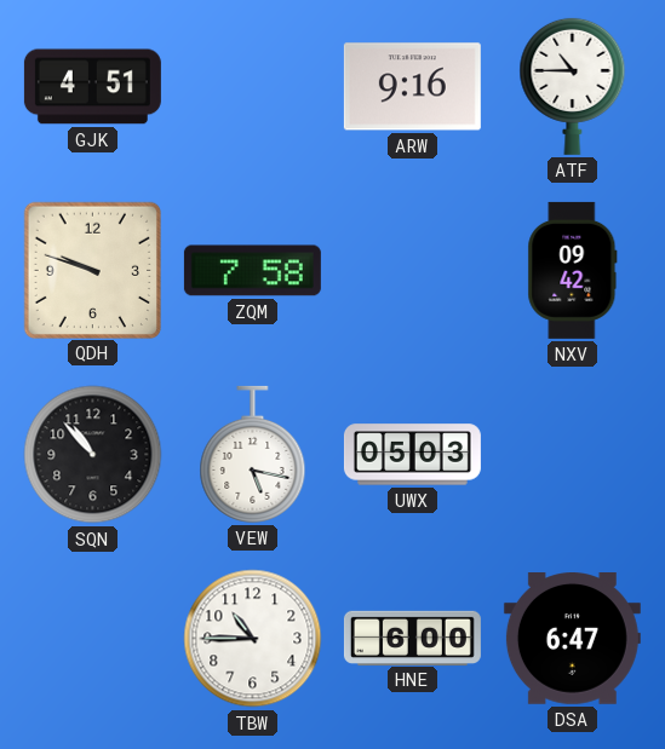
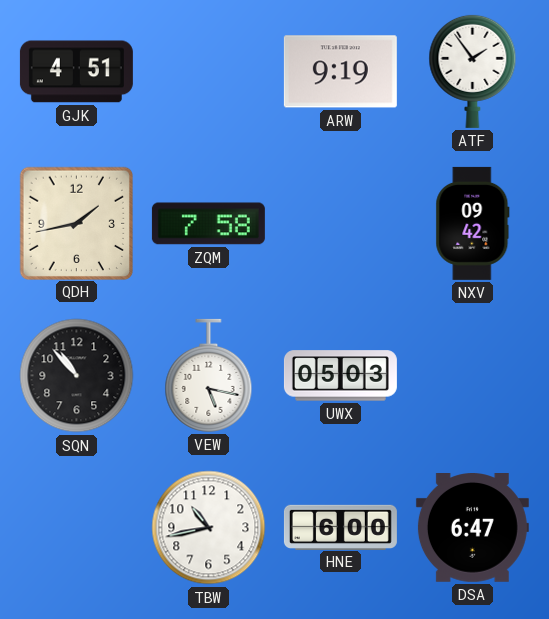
ARW: 9:16 -> 9:19
ATF: 10:45 -> 1:54
QDH: 9:48 -> 1:43
TBW: 10:45 -> 10:43
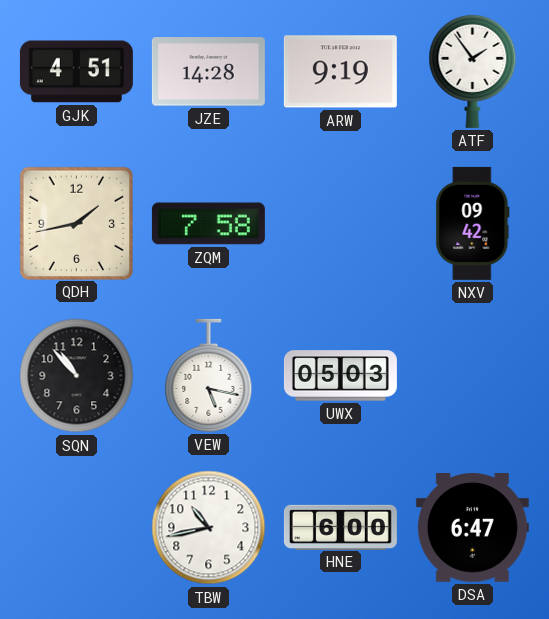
JZE: none -> 14:28
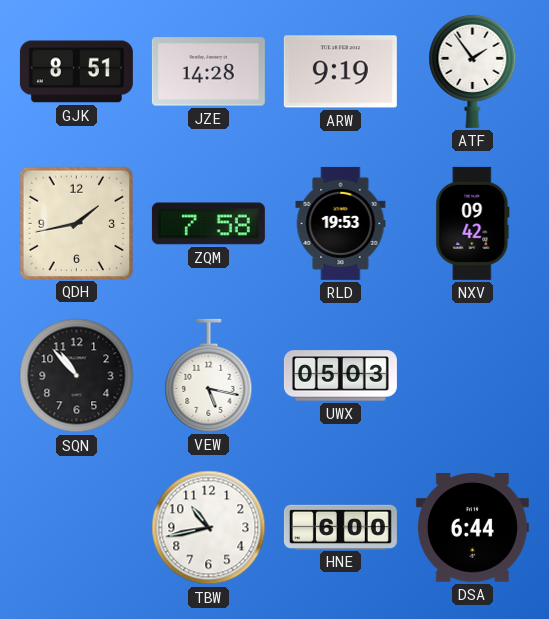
GJK: 4:51 -> 8:51
RLD: none -> 19:53
DSA: 6:47 -> 6:44
